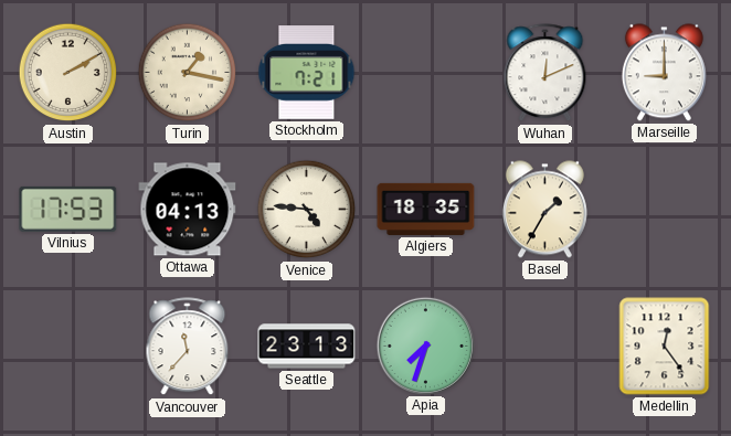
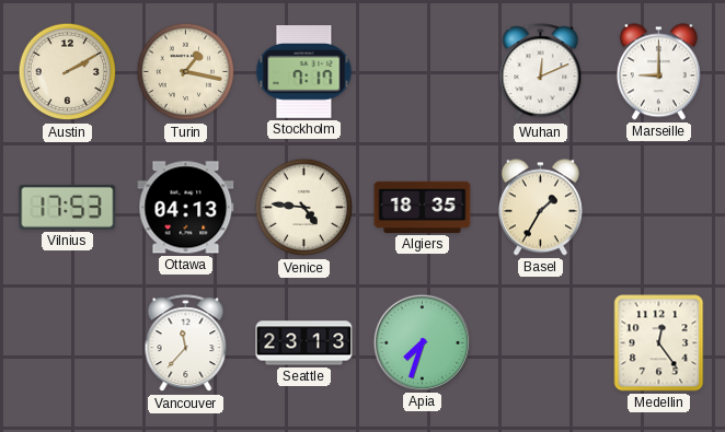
Stockholm: 7:21 -> 7:17
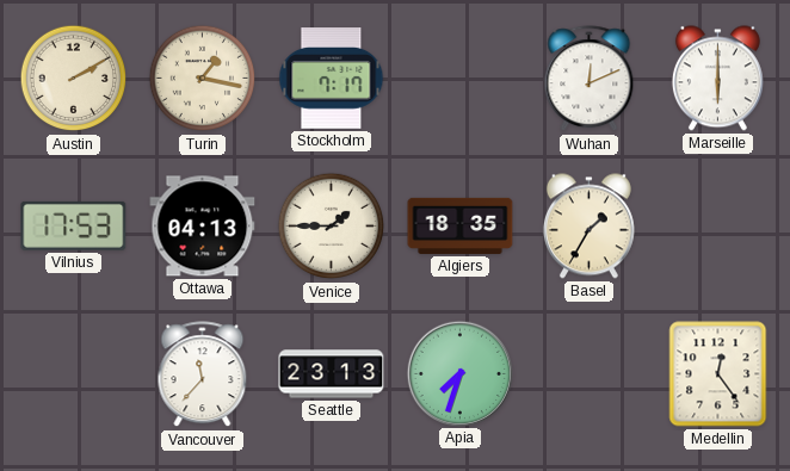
Marseille: 9:00 -> 6:00
Venice: 4:46 -> 1:45
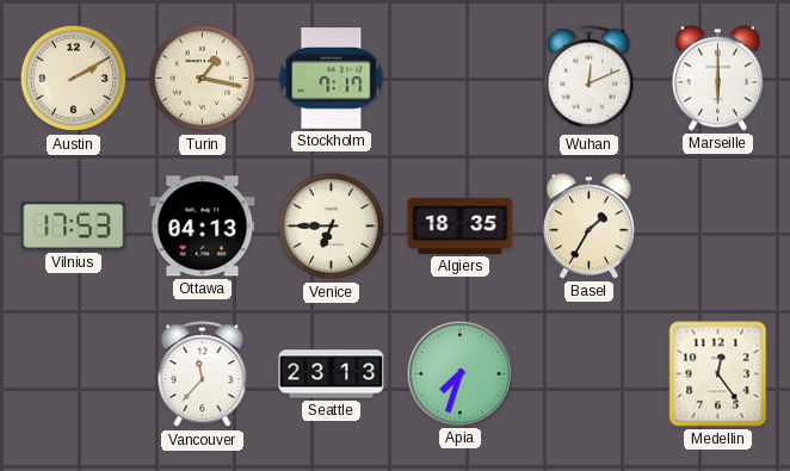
Venice: 1:45 -> 6:45
